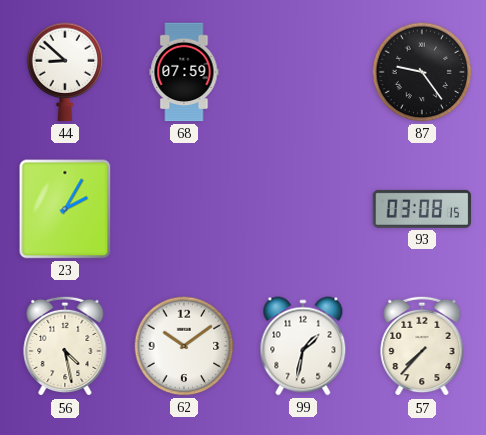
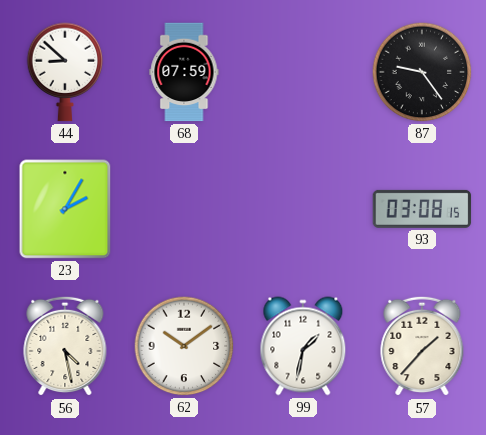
57: 7:37 -> 1:37
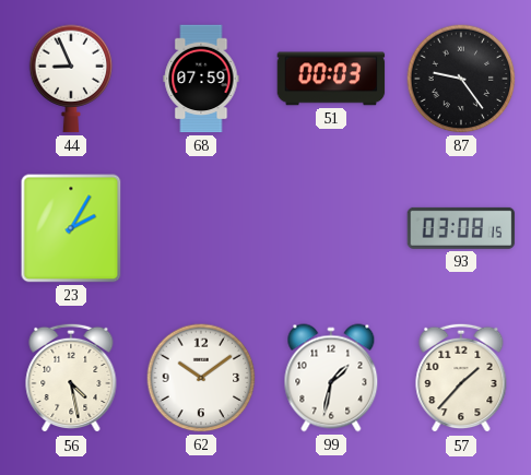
44: 8:52 -> 8:56
51: none -> 00:03
